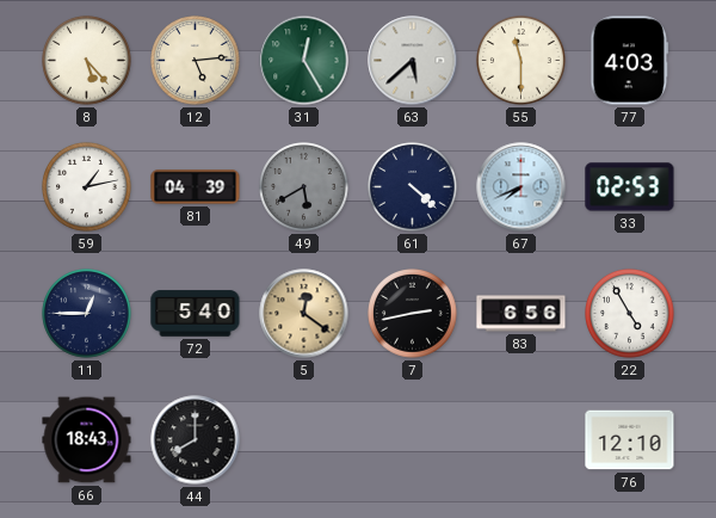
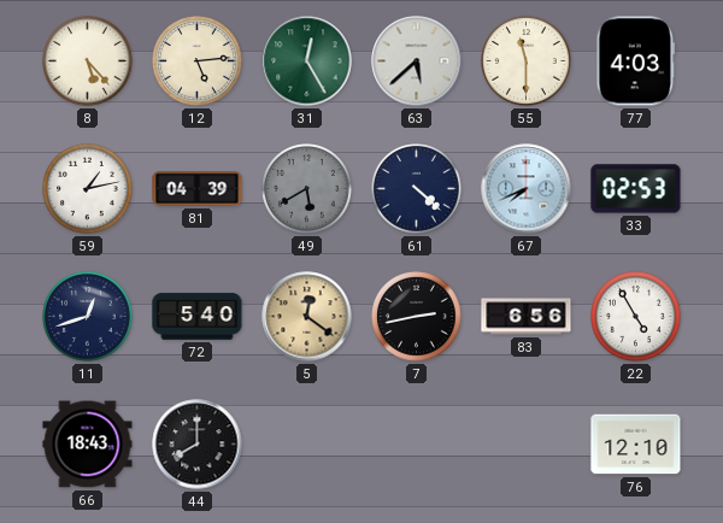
11: 12:45 -> 12:42
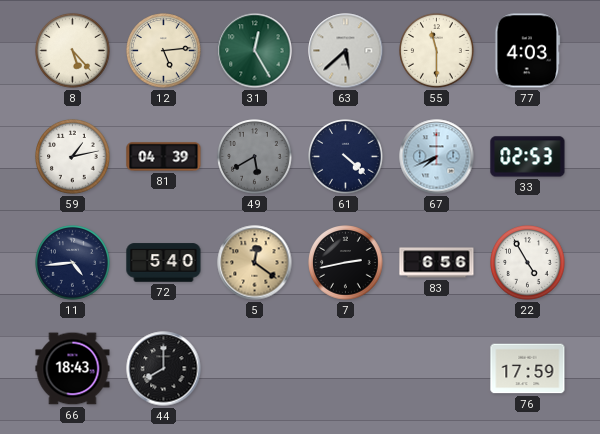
11: 12:42 -> 4:44
76: 12:10 -> 17:59
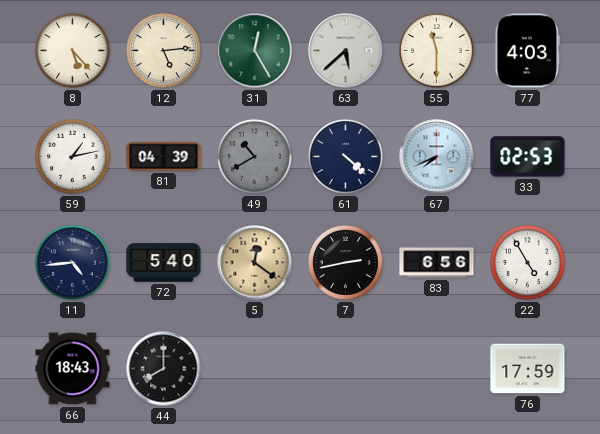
49: 5:40 -> 10:40
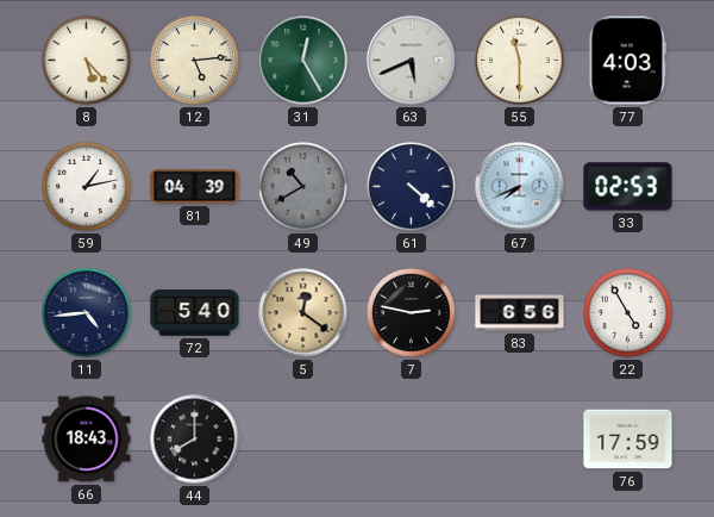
63: 5:38 -> 5:41
7: 2:43 -> 2:47
